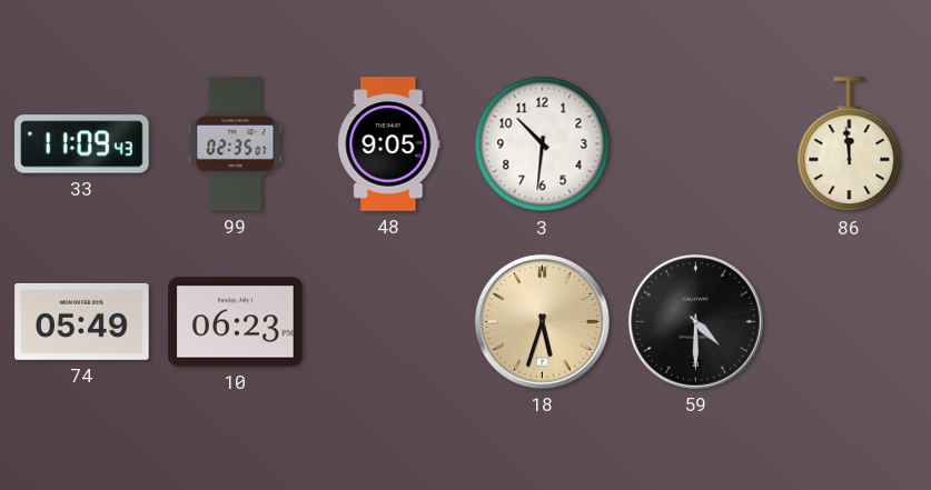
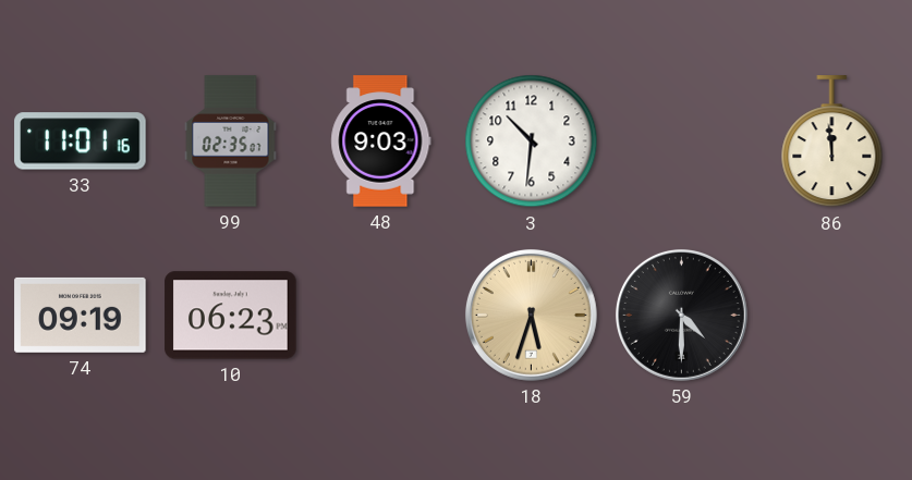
33: 11:09 -> 11:01
48: 9:05 -> 9:03
74: 05:49 -> 09:19
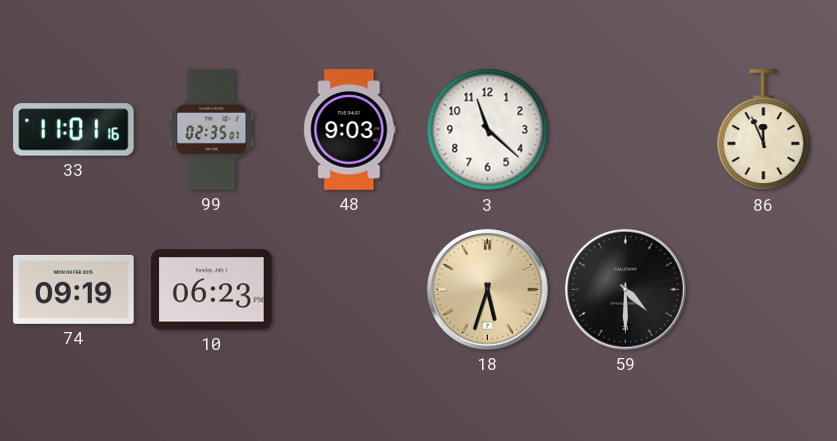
3: 10:31 -> 11:22
86: 11:59 -> 11:56
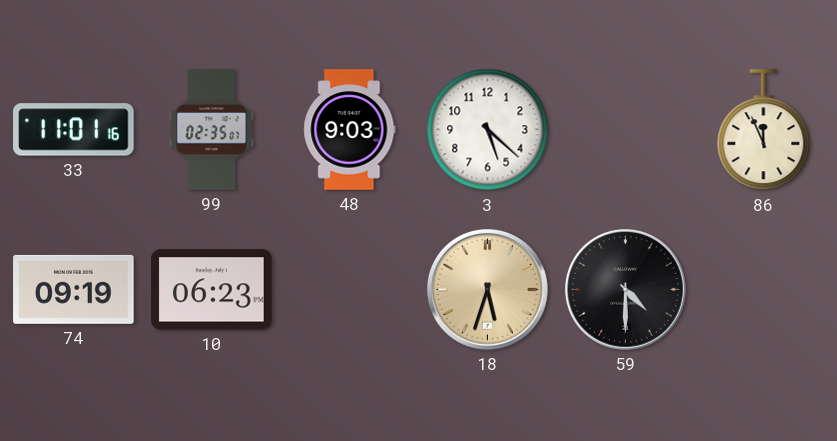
3: 11:22 -> 5:22
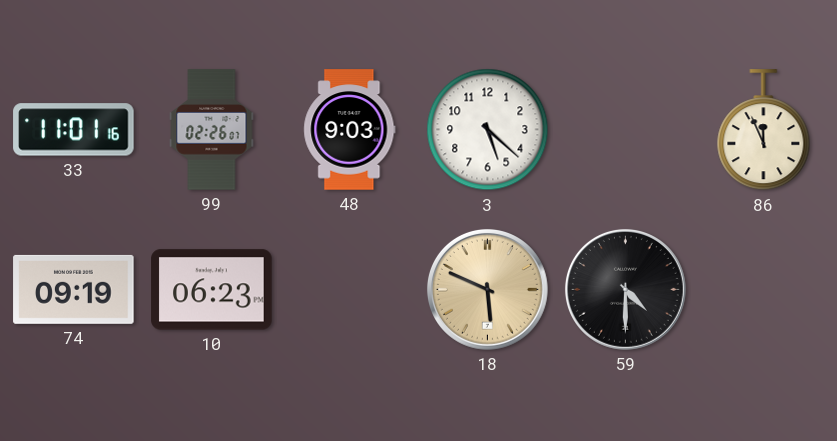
99: 02:35 -> 02:26
18: 5:33 -> 5:49
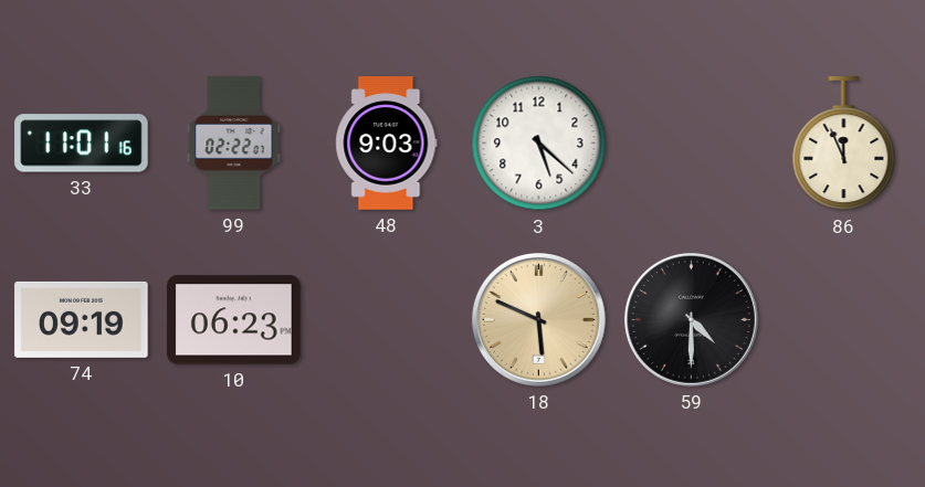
99: 02:26 -> 02:22
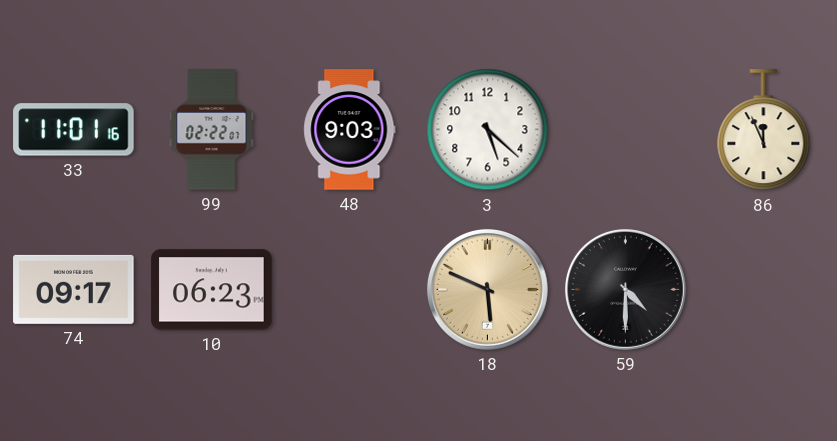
74: 09:19 -> 09:17
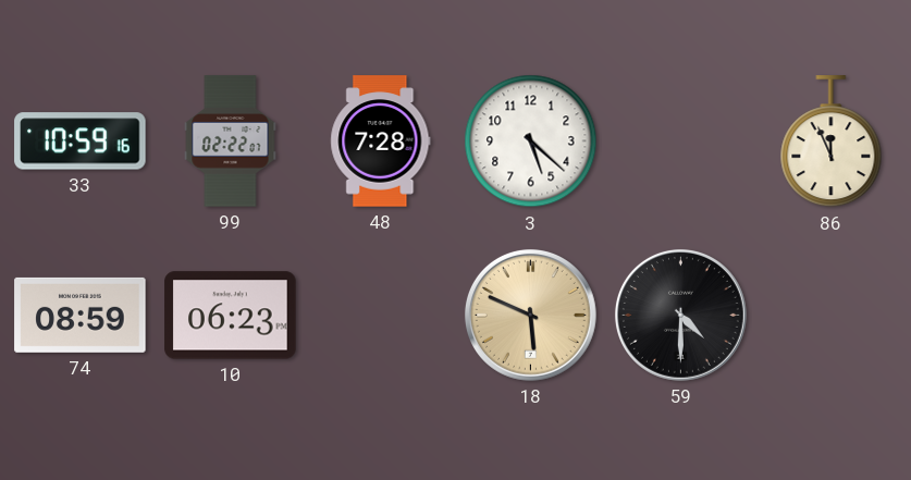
33: 11:01 -> 10:59
48: 9:03 -> 7:28
74: 09:17 -> 08:59
